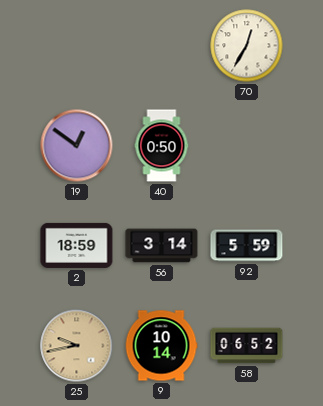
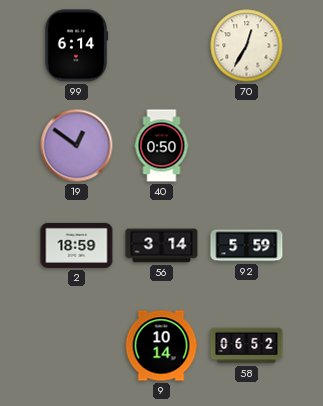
99: none -> 6:14
25: 9:43 -> none
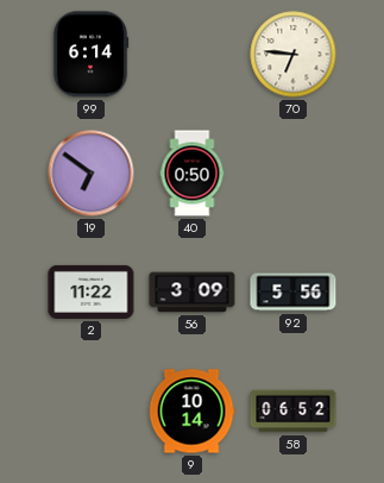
70: 12:35 -> 6:46
19: 12:51 -> 6:51
2: 18:59 -> 11:22
56: 3:14 -> 3:09
92: 5:59 -> 5:56
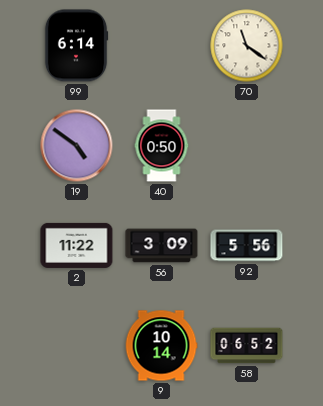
70: 6:46 -> 11:21
19: 6:51 -> 4:51
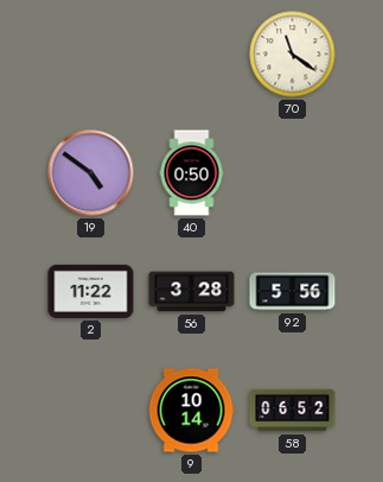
99: 6:14 -> none
56: 3:09 -> 3:28
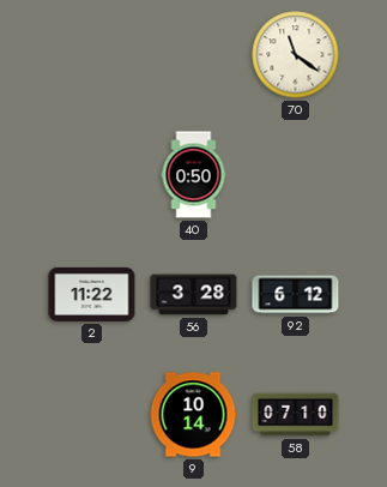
19: 4:51 -> none
92: 5:56 -> 6:12
58: 06:52 -> 07:10
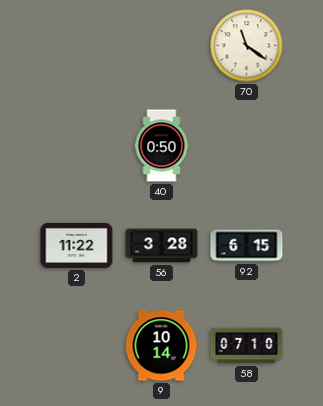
92: 6:12 -> 6:15
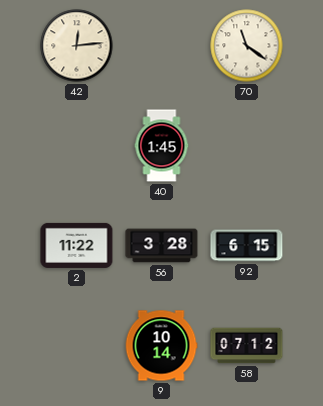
42: none -> 12:14
40: 0:50 -> 1:45
58: 07:10 -> 07:12
